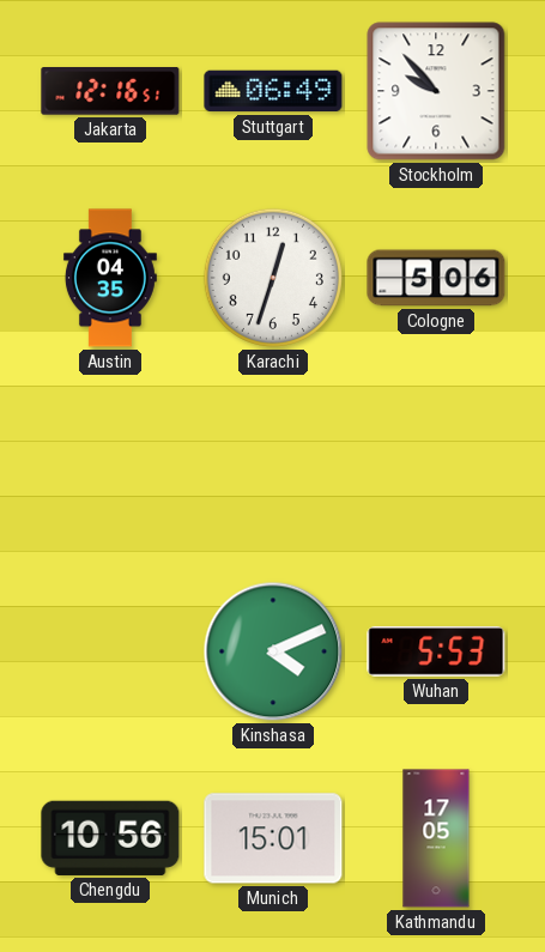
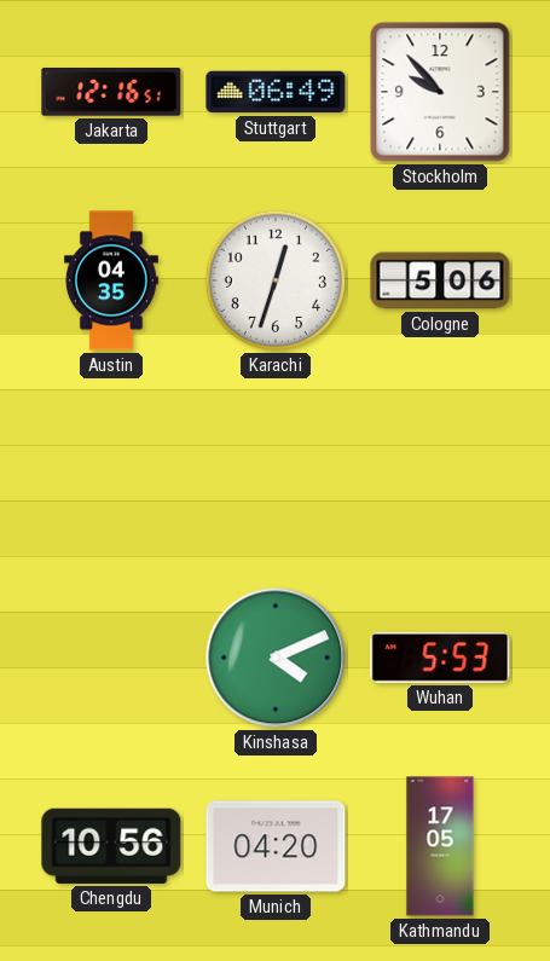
Munich: 15:01 -> 04:20
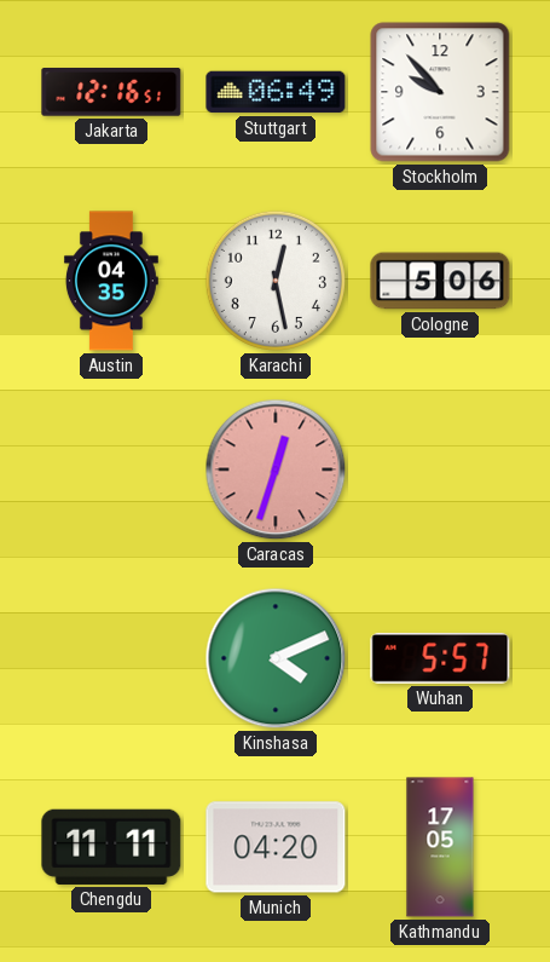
Karachi: 12:33 -> 12:28
Caracas: none -> 12:33
Wuhan: 5:53 -> 5:57
Chengdu: 10:56 -> 11:11
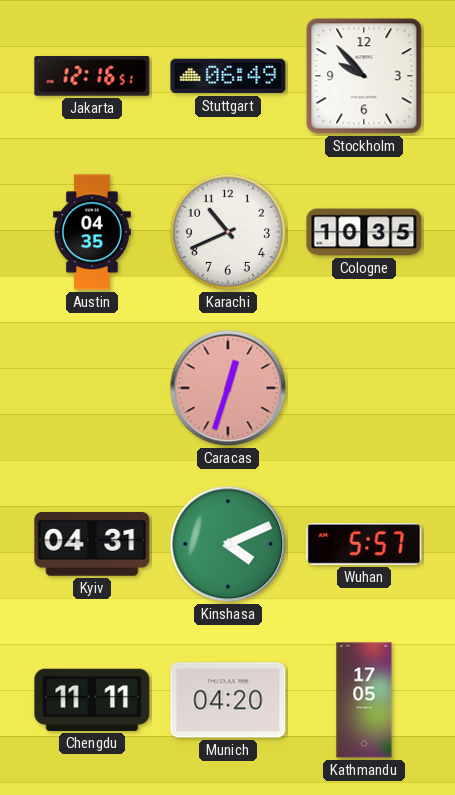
Karachi: 12:28 -> 10:41
Cologne: 5:06 -> 10:35
Kyiv: none -> 04:31
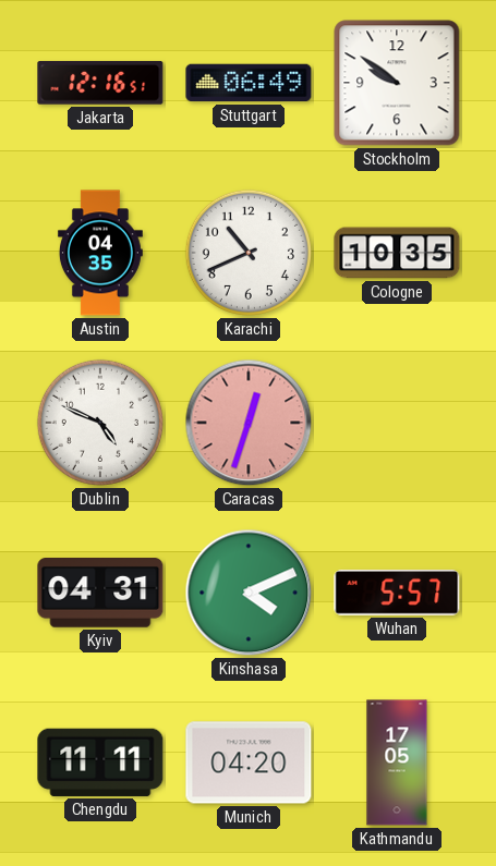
Stockholm: 9:53 -> 9:51
Dublin: none -> 4:49
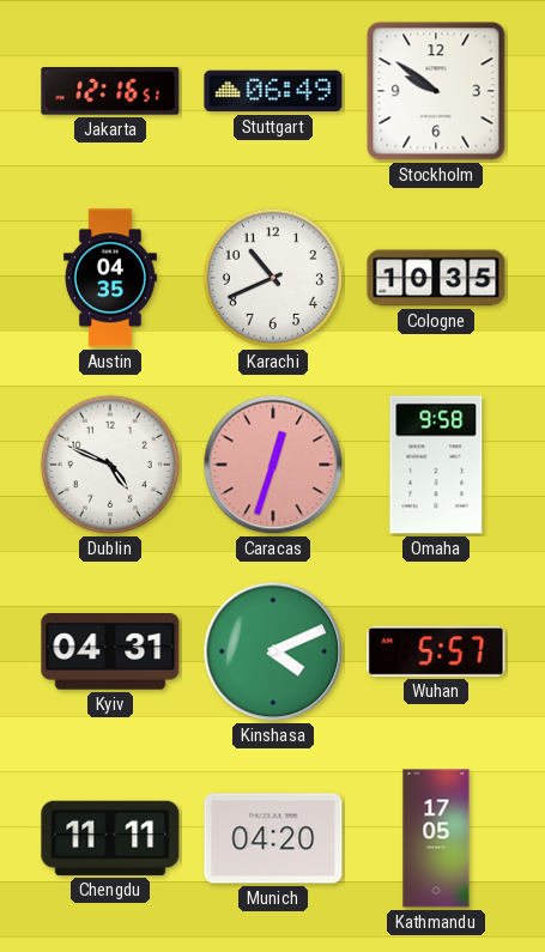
Omaha: none -> 9:58
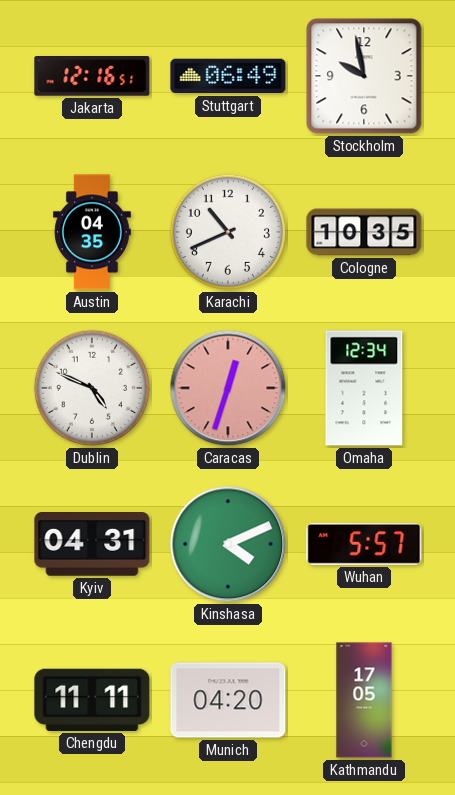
Stockholm: 9:51 -> 9:58
Omaha: 9:58 -> 12:34
